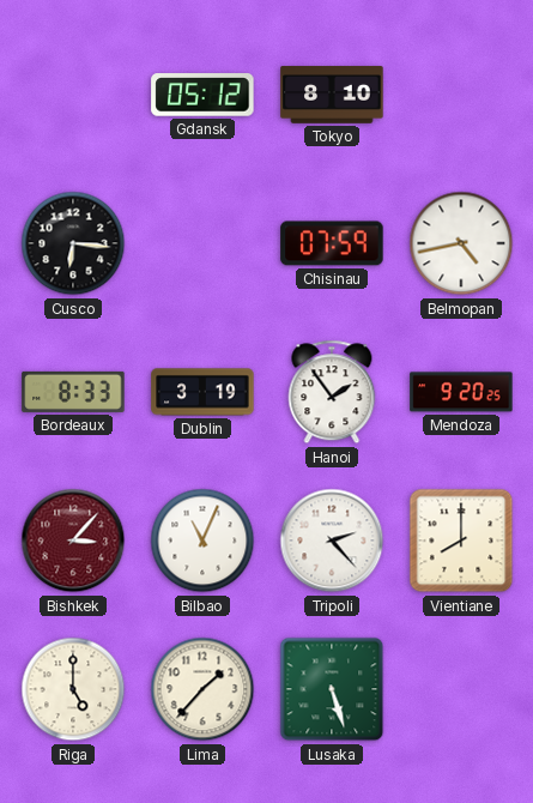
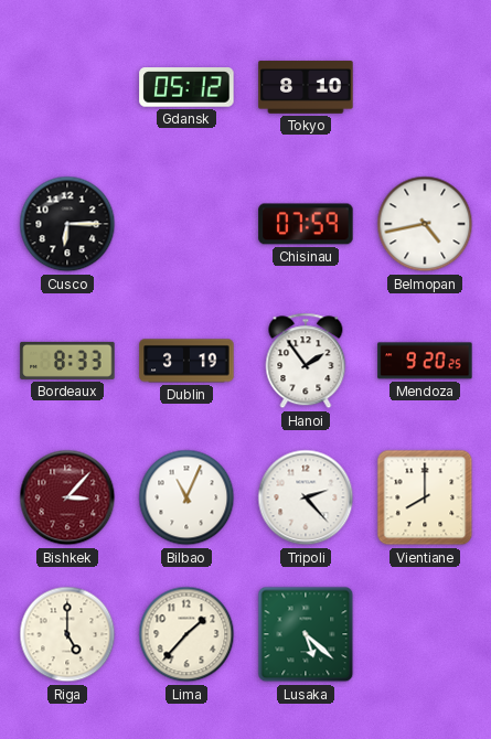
Cusco: 6:16 -> 6:15
Lusaka: 5:27 -> 5:22
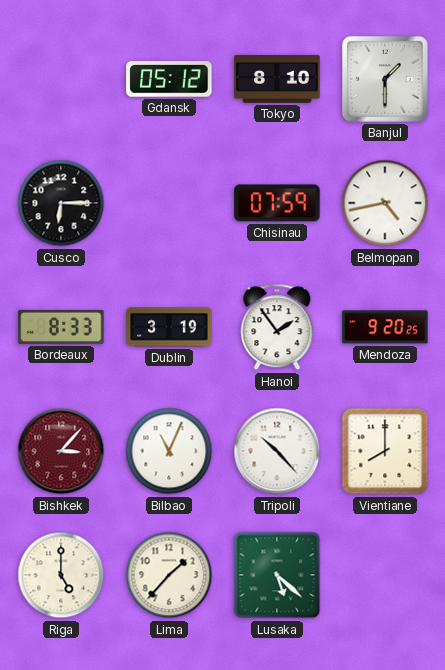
Banjul: none -> 1:30
Tripoli: 2:23 -> 10:23
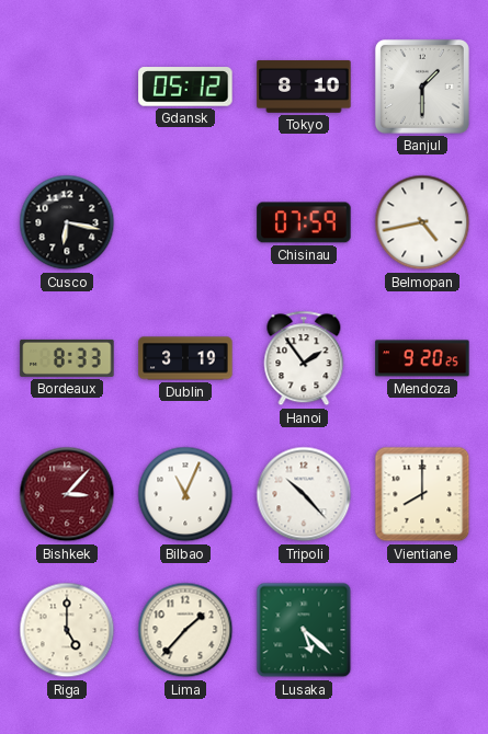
Cusco: 6:15 -> 6:17
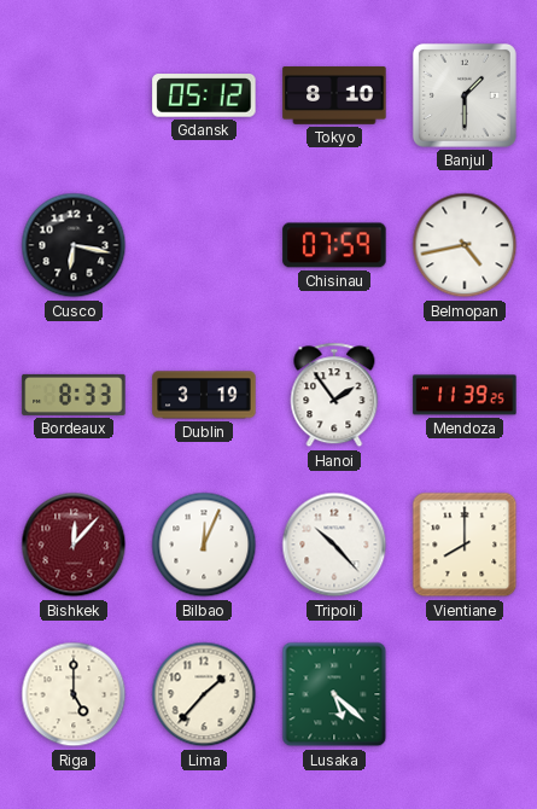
Mendoza: 9:20 -> 11:39
Bishkek: 3:07 -> 12:07
Bilbao: 11:04 -> 12:04
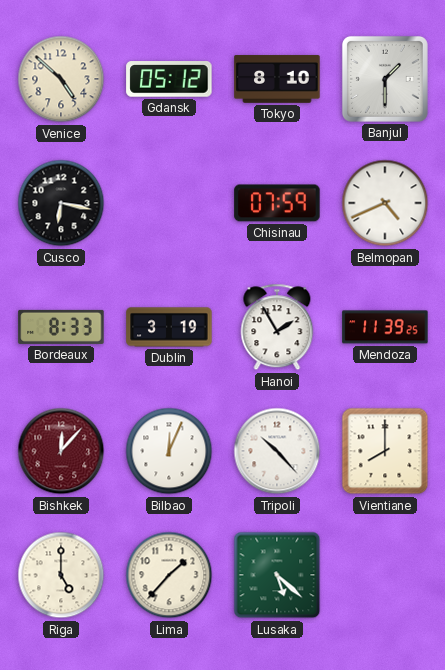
Venice: none -> 4:52
Belmopan: 4:43 -> 4:41
Hanoi: 1:54 -> 1:55
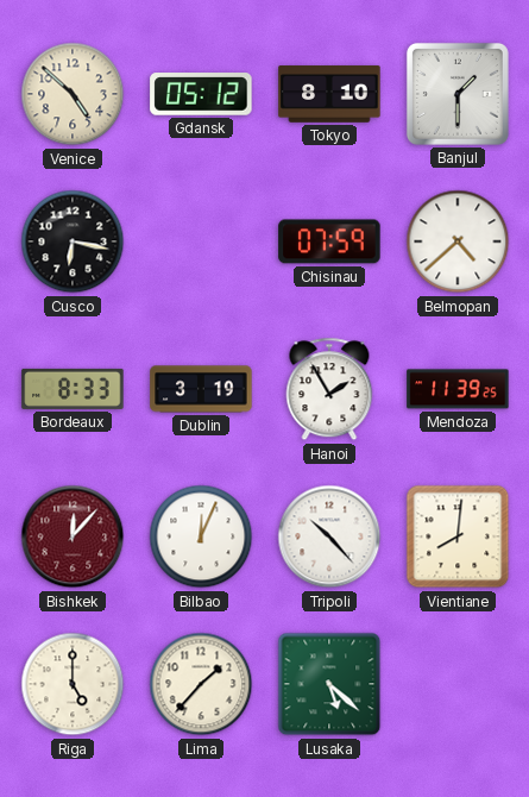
Belmopan: 4:41 -> 4:38
Vientiane: 8:00 -> 8:01
